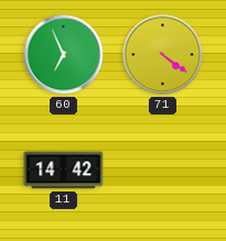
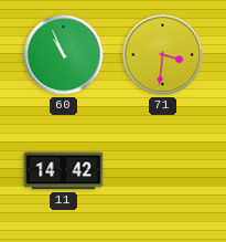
60: 6:56 -> 10:56
71: 4:21 -> 3:31
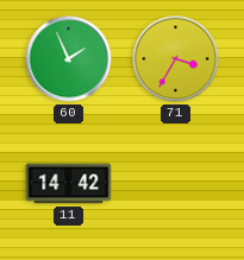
60: 10:56 -> 1:56
71: 3:31 -> 3:35
